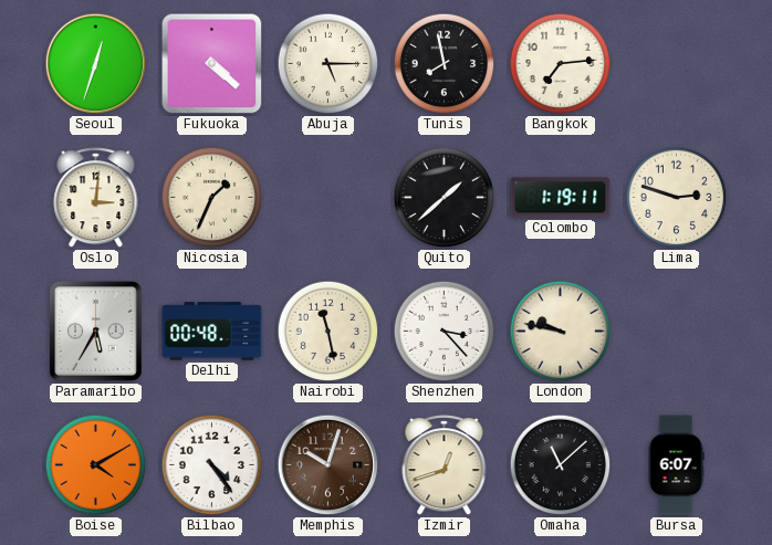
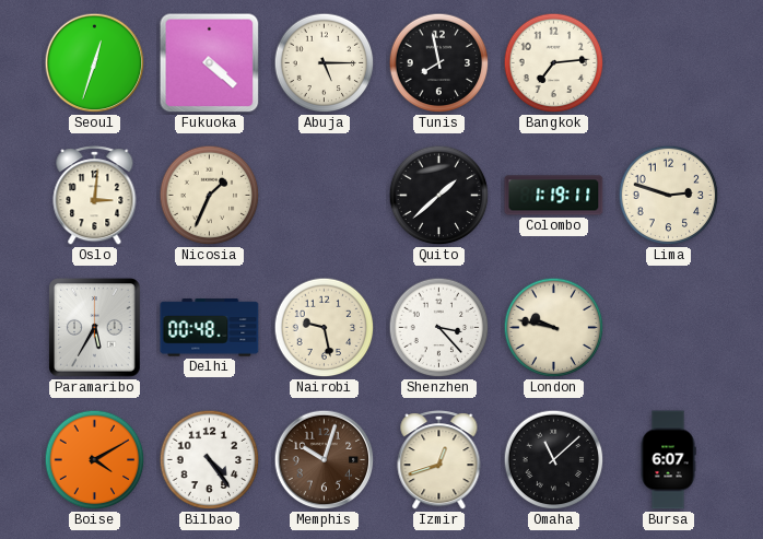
Nairobi: 11:28 -> 9:28
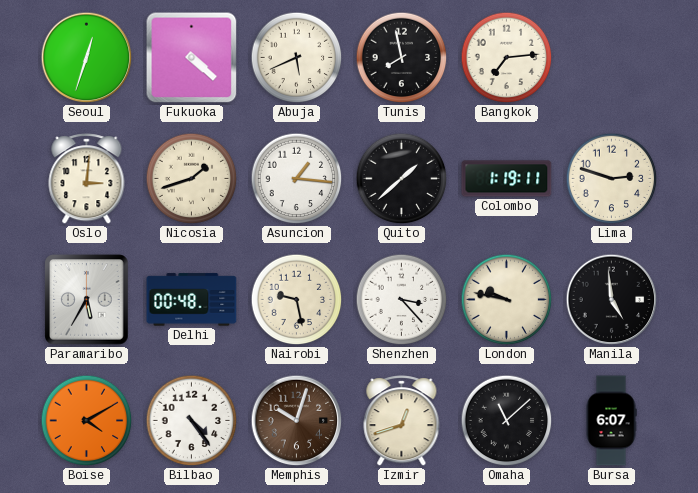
Abuja: 5:15 -> 5:41
Nicosia: 1:34 -> 1:42
Asuncion: none -> 1:16
Manila: none -> 4:59
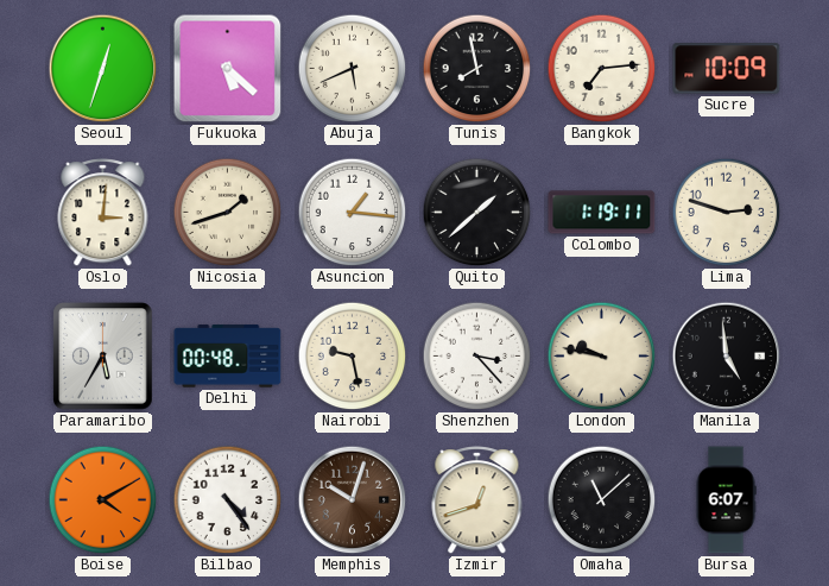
Fukuoka: 4:22 -> 5:22
Sucre: none -> 10:09
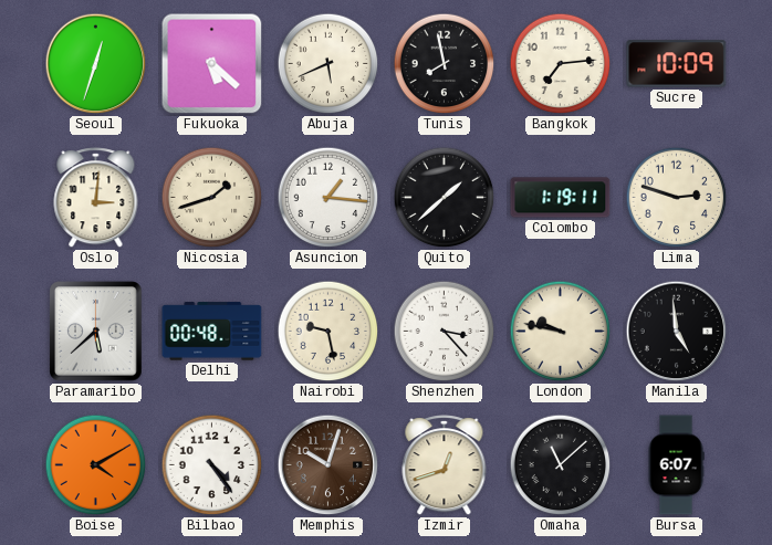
Paramaribo: 5:35 -> 5:38
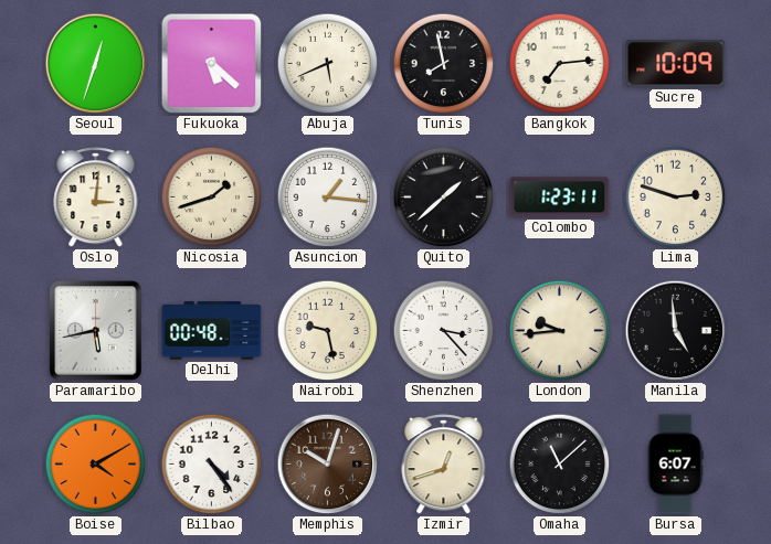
Colombo: 1:19 -> 1:23
Paramaribo: 5:38 -> 5:43
London: 9:47 -> 9:44
